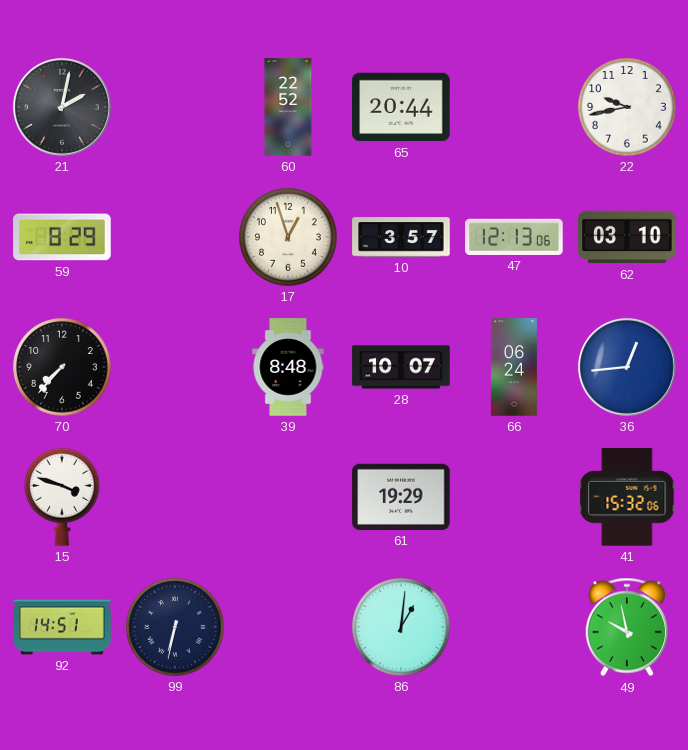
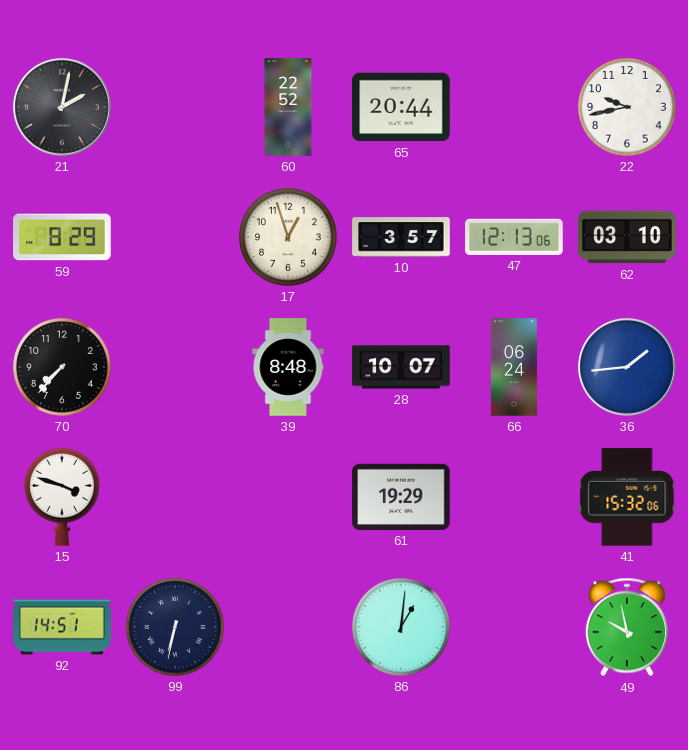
36: 12:44 -> 1:44
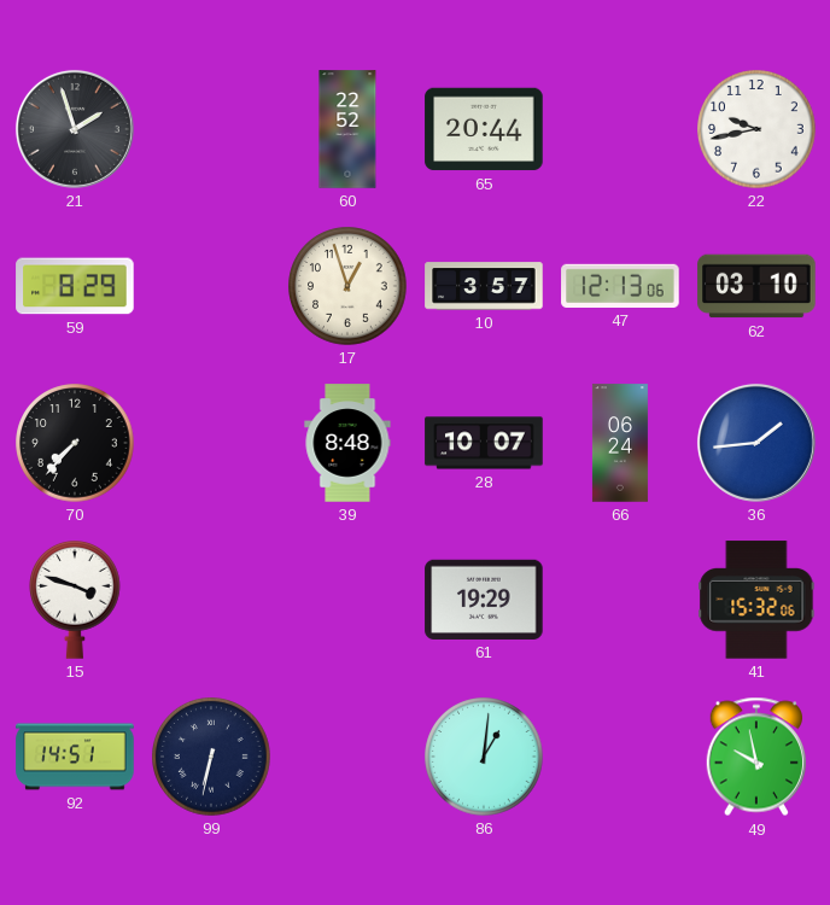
21: 2:02 -> 1:57
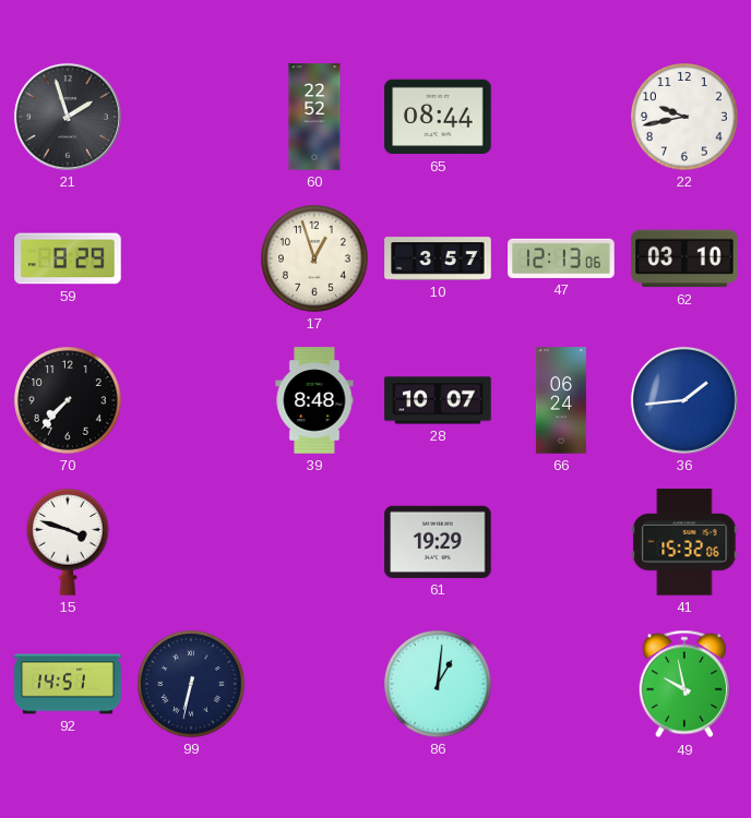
65: 20:44 -> 08:44
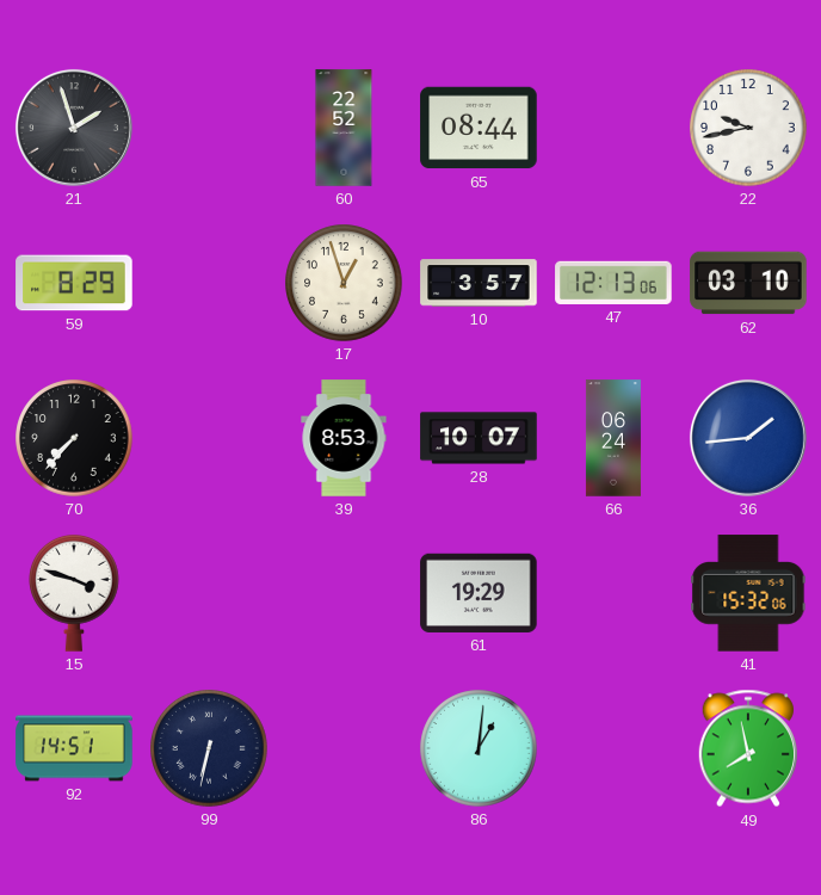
39: 8:48 -> 8:53
49: 9:58 -> 7:58
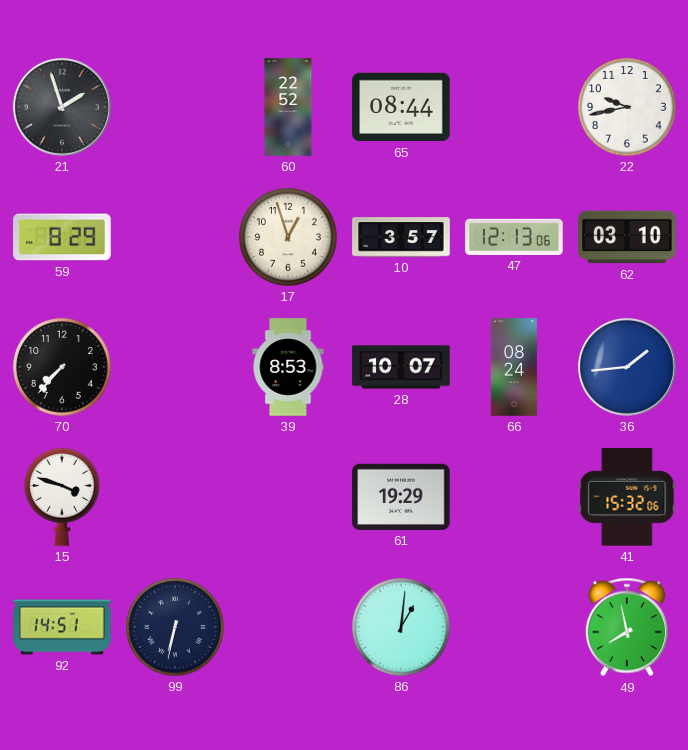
66: 06:24 -> 08:24
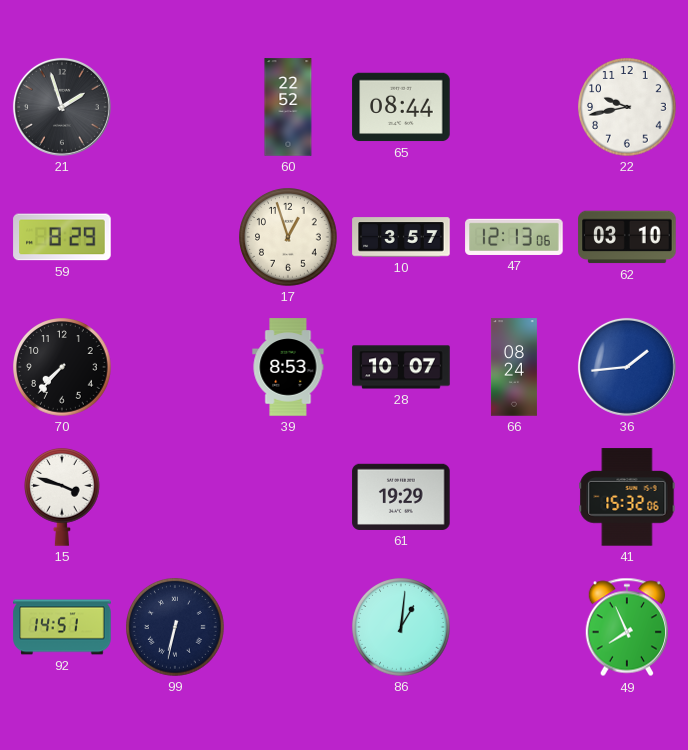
49: 7:58 -> 7:56
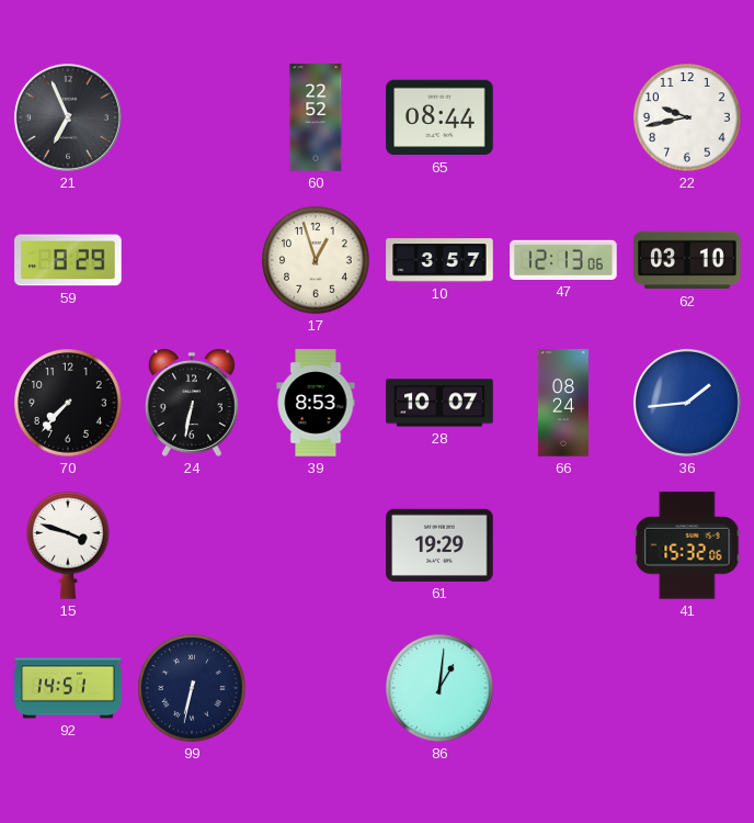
21: 1:57 -> 6:56
24: none -> 6:32
49: 7:56 -> none
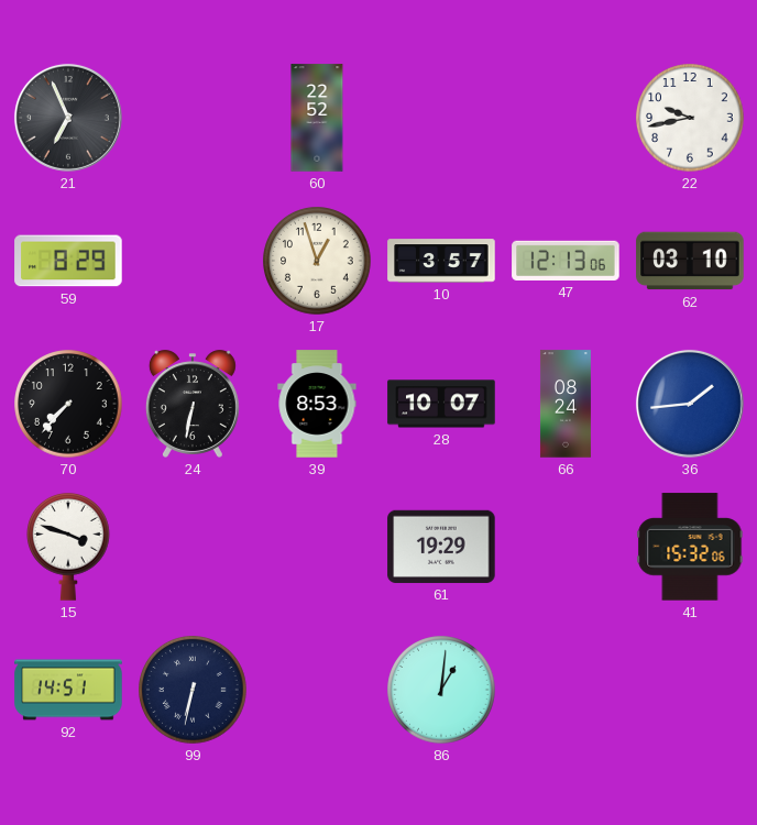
65: 08:44 -> none
